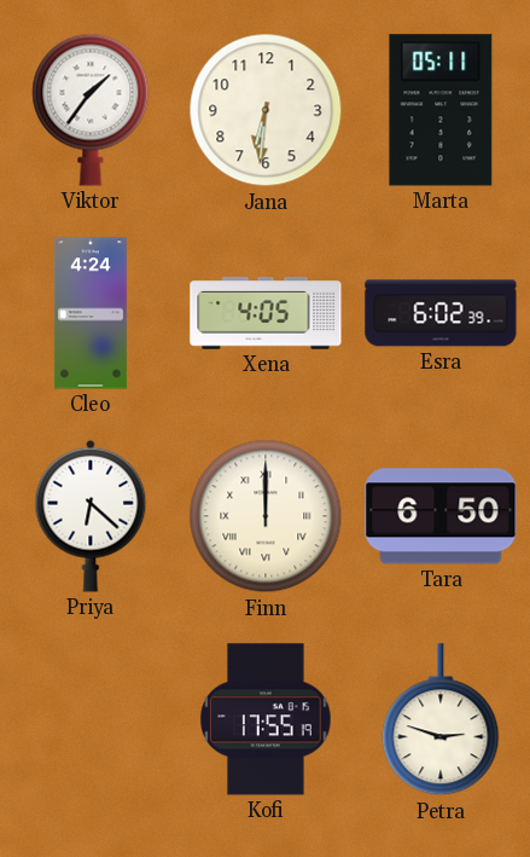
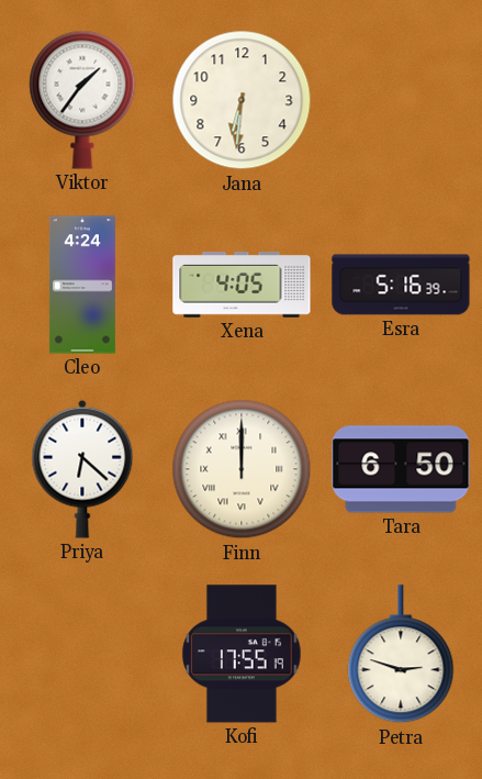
Marta: 05:11 -> none
Esra: 6:02 -> 5:16
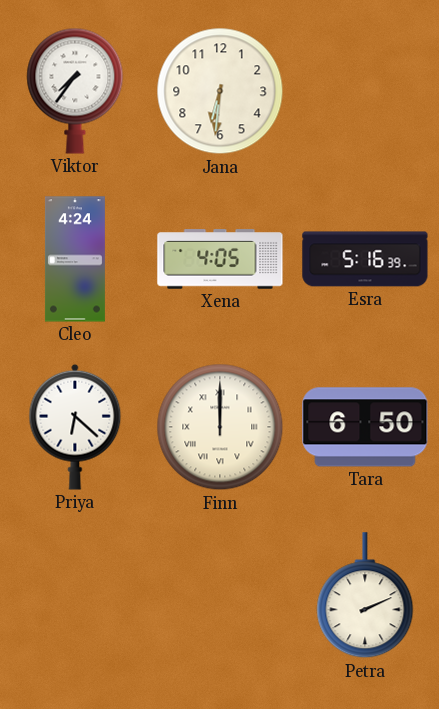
Viktor: 1:36 -> 7:36
Kofi: 17:55 -> none
Petra: 2:48 -> 2:11
